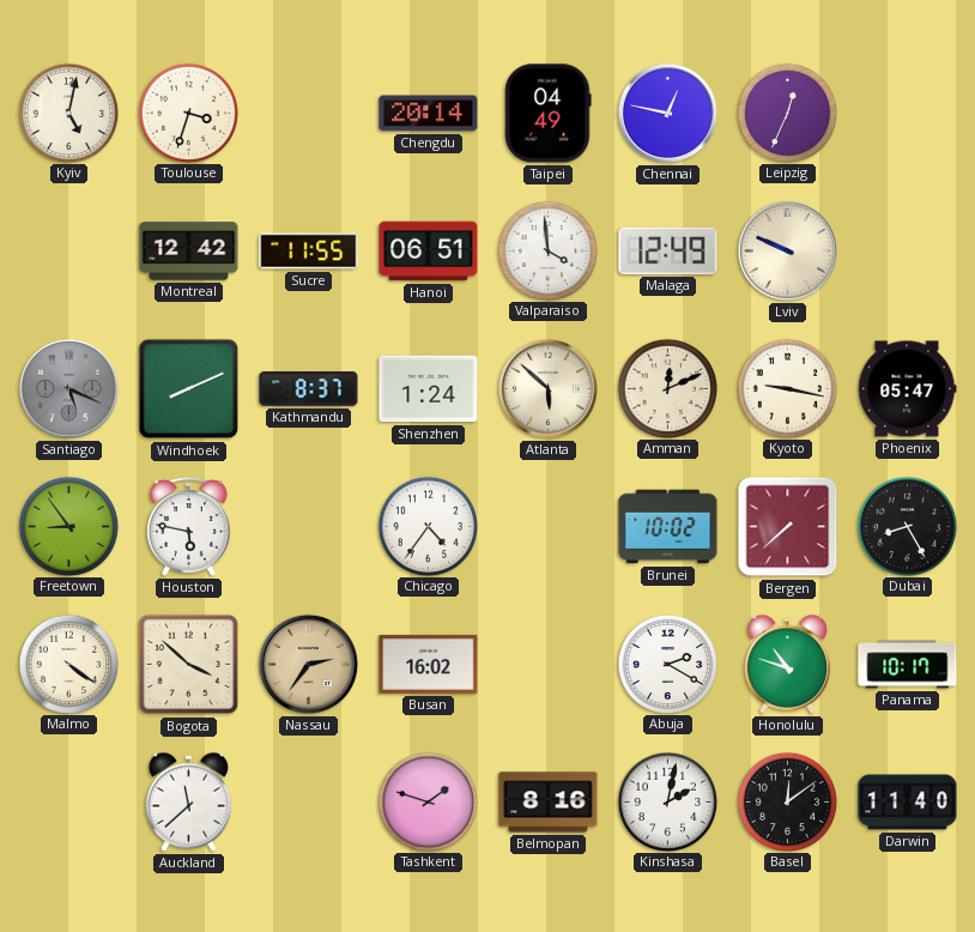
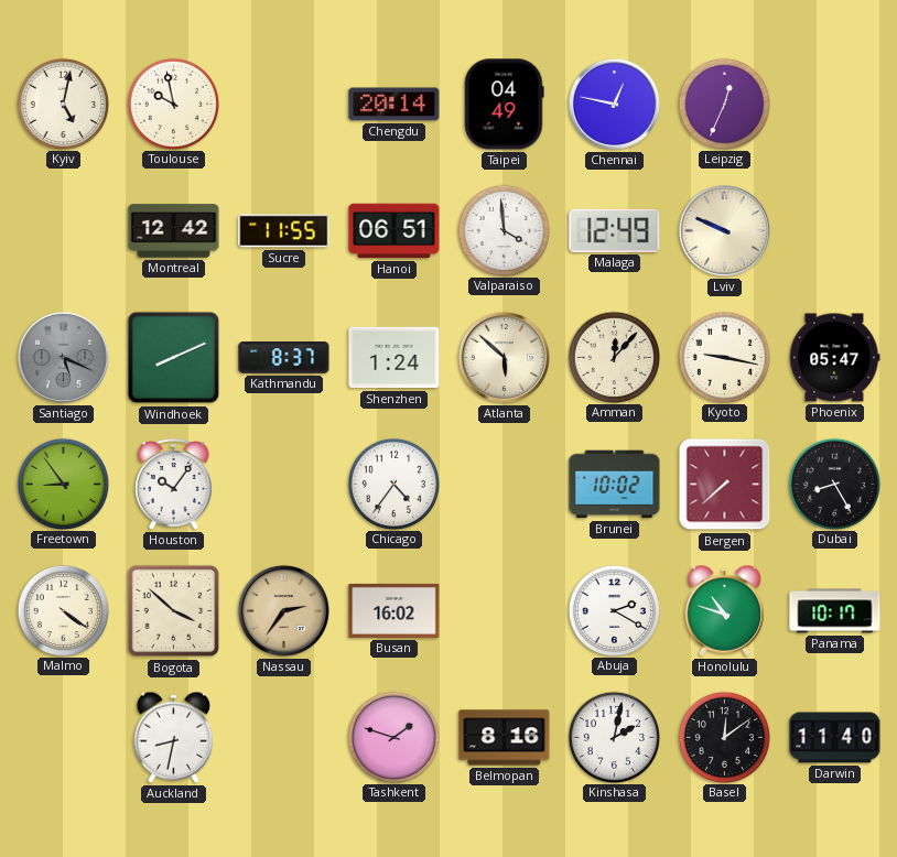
Toulouse: 3:33 -> 9:58
Amman: 12:11 -> 12:07
Houston: 5:47 -> 10:06
Auckland: 11:38 -> 8:32
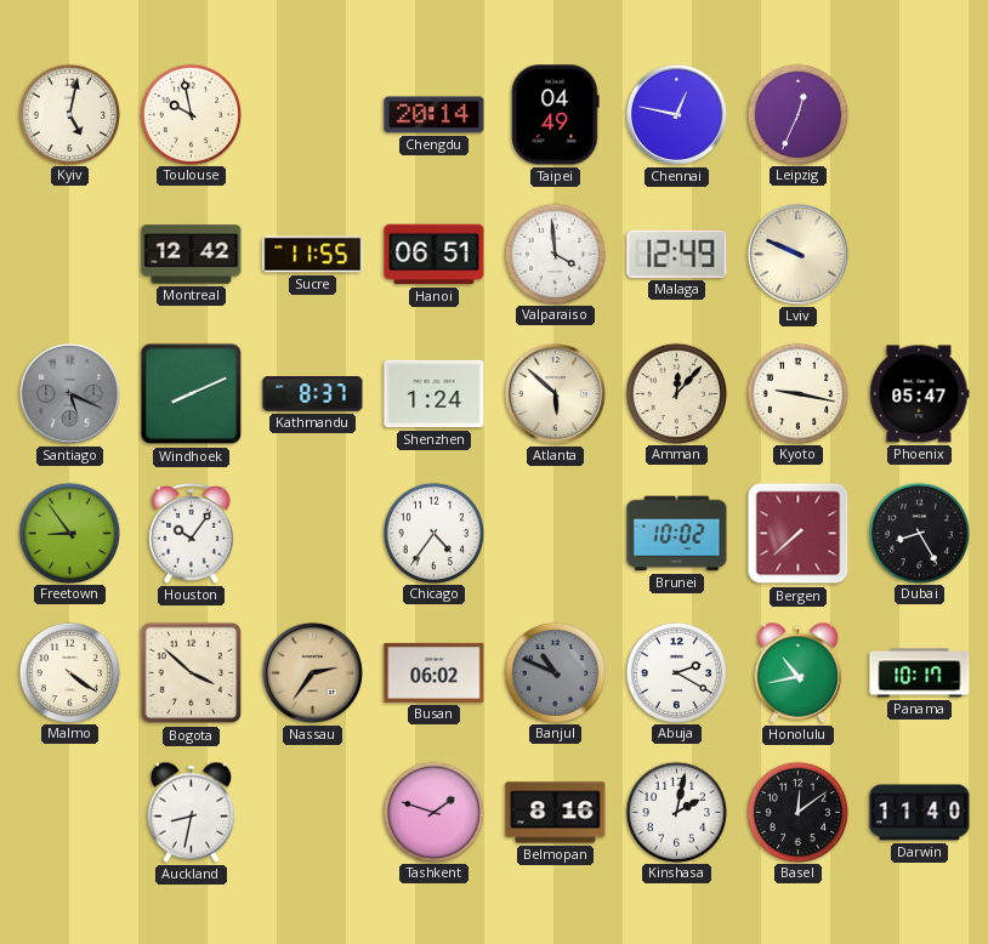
Busan: 16:02 -> 06:02
Banjul: none -> 10:49
Honolulu: 10:48 -> 10:43
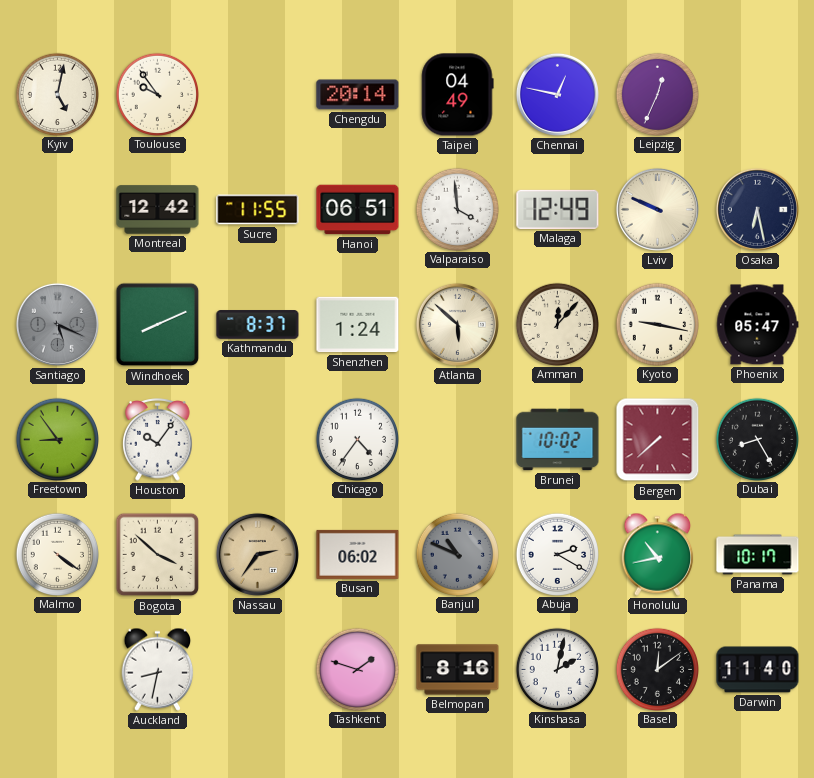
Toulouse: 9:58 -> 9:54
Osaka: none -> 6:28
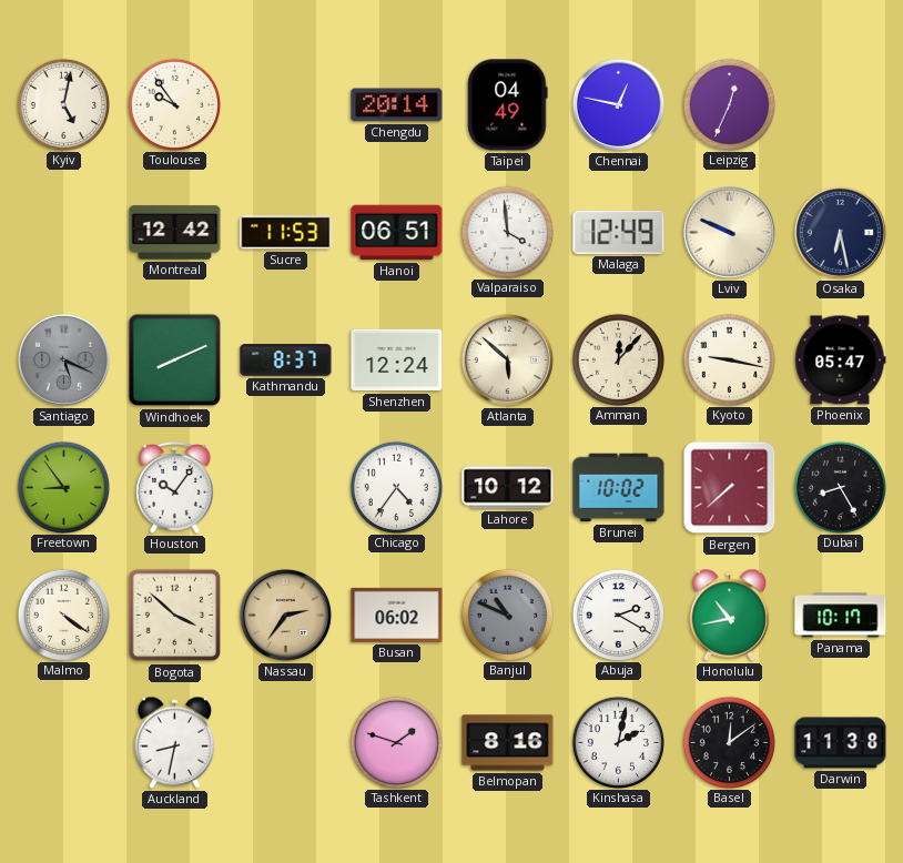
Sucre: 11:55 -> 11:53
Shenzhen: 1:24 -> 12:24
Lahore: none -> 10:12
Darwin: 11:40 -> 11:38
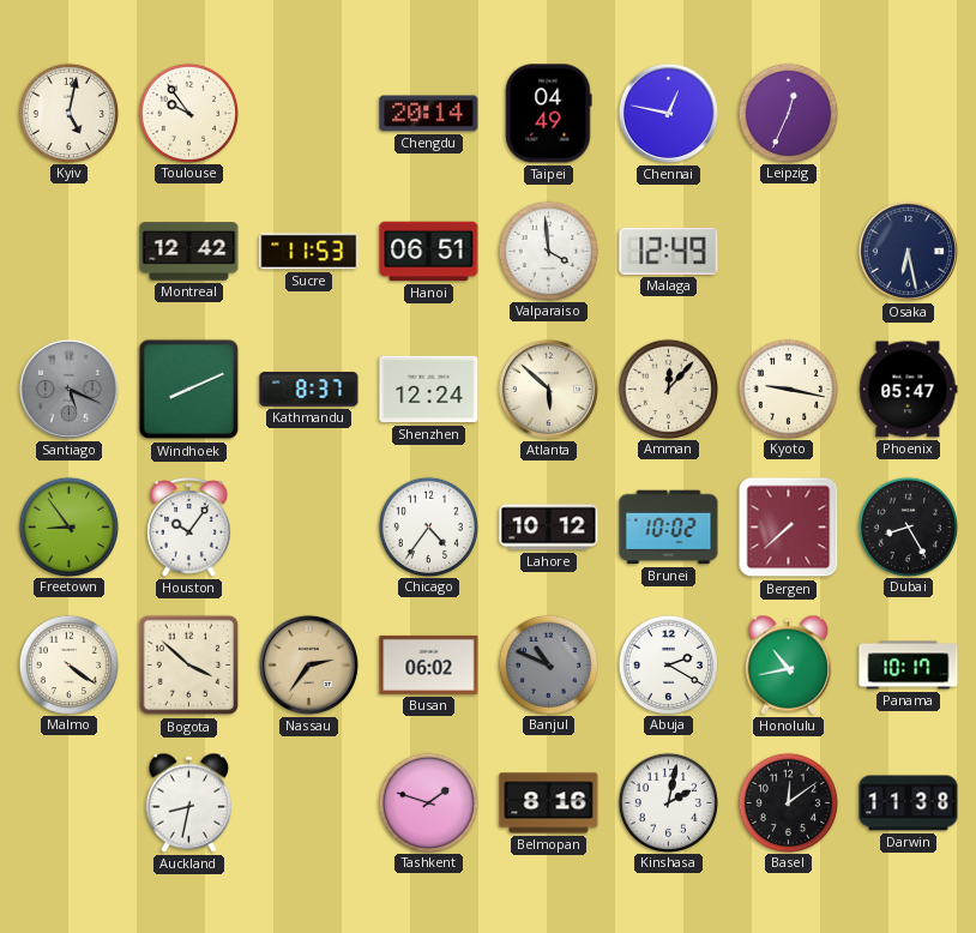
Lviv: 9:49 -> none
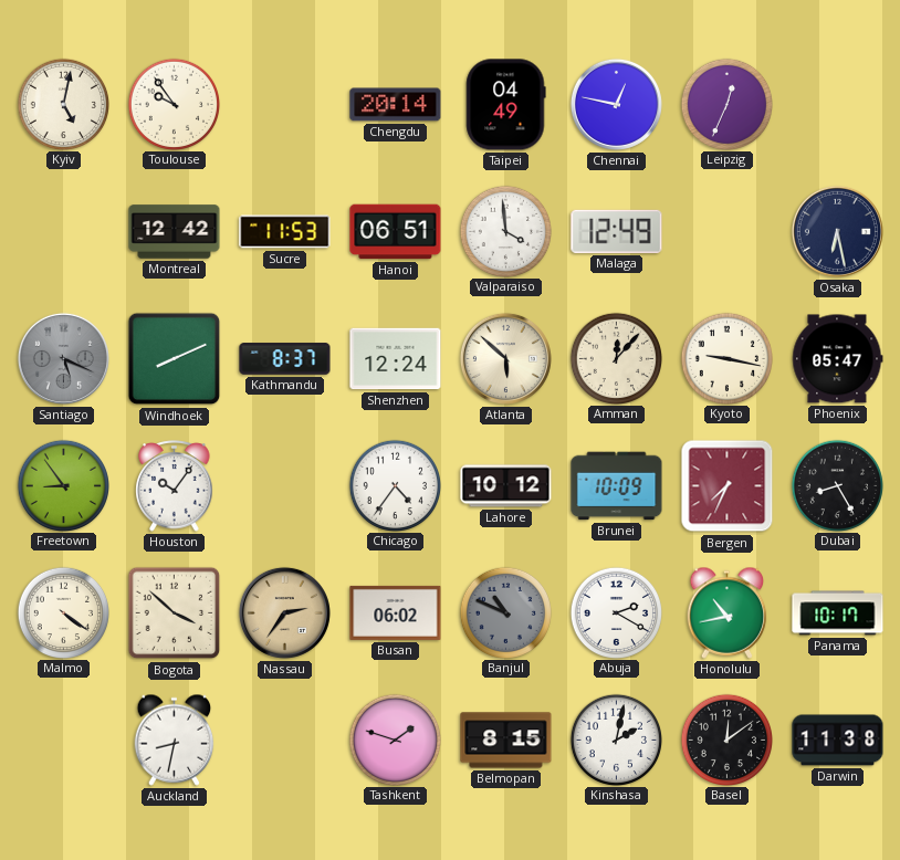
Brunei: 10:02 -> 10:09
Bergen: 7:38 -> 7:34
Belmopan: 8:16 -> 8:15
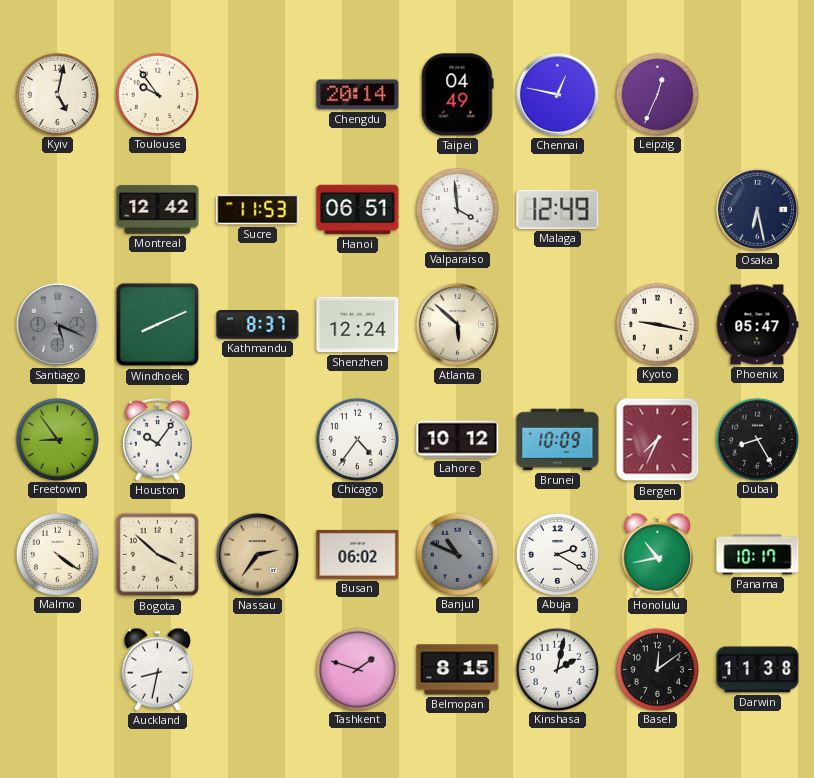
Amman: 12:07 -> none
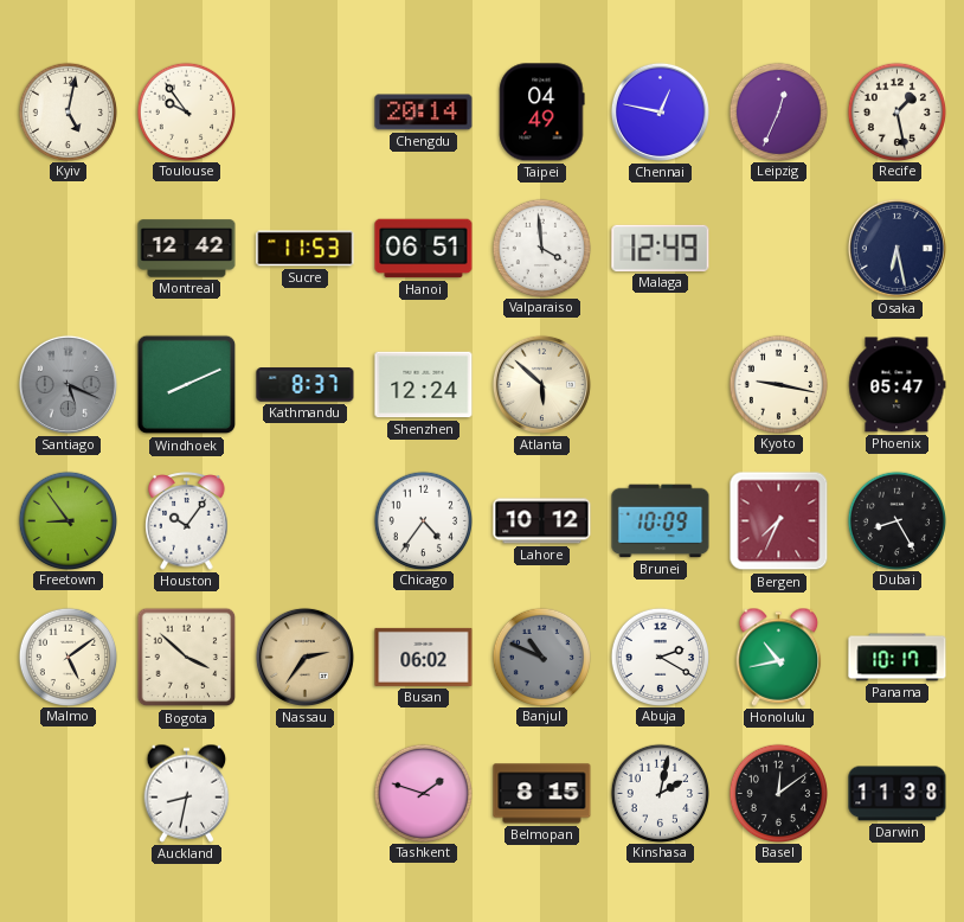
Recife: none -> 1:28
Malmo: 4:21 -> 5:09
